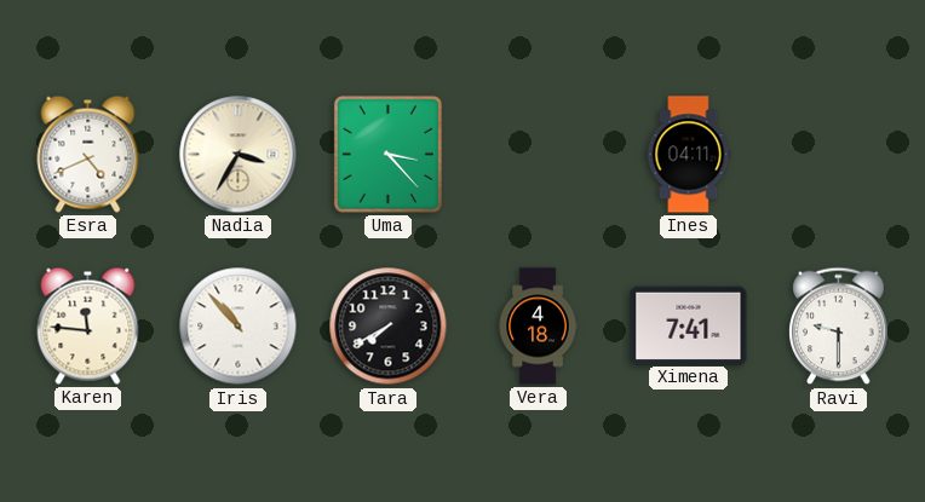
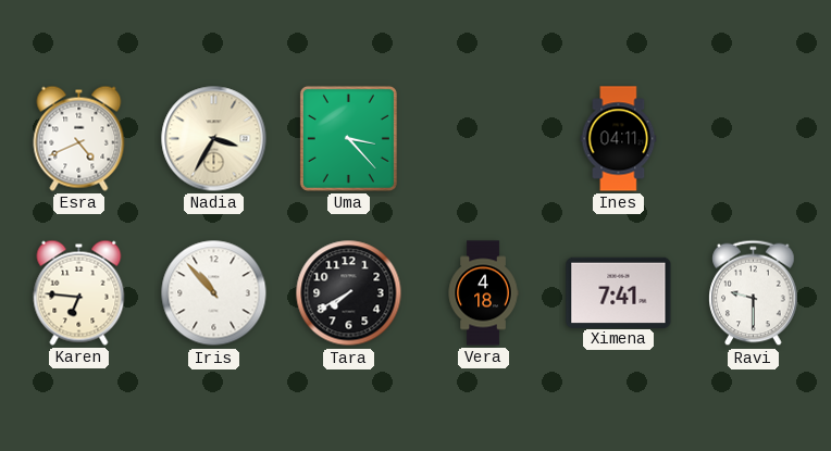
Karen: 11:46 -> 6:46
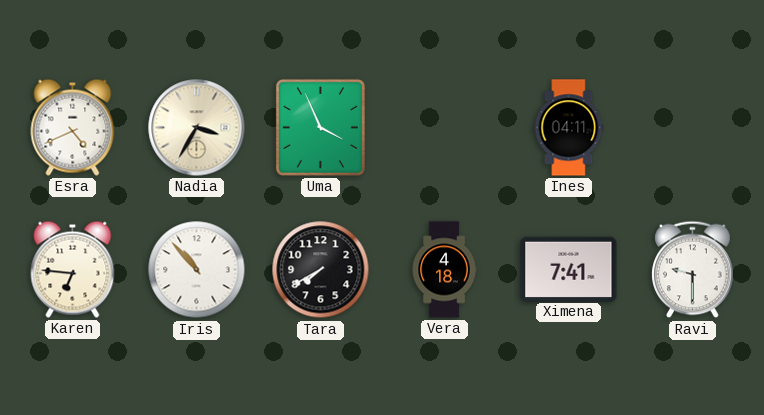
Uma: 3:23 -> 3:56
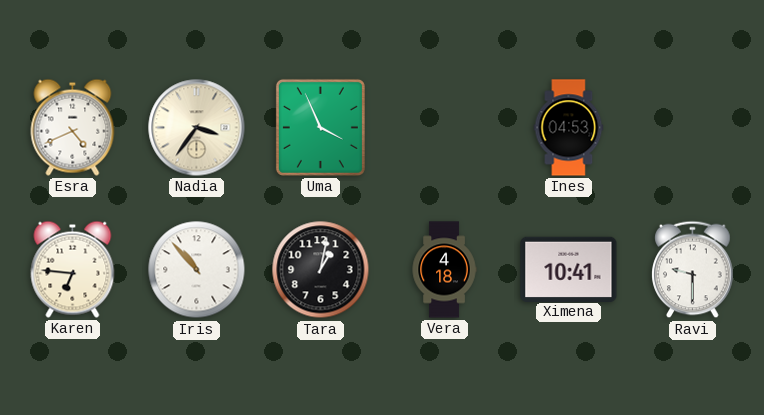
Nadia: 3:35 -> 3:36
Ines: 04:11 -> 04:53
Tara: 7:40 -> 1:02
Ximena: 7:41 -> 10:41
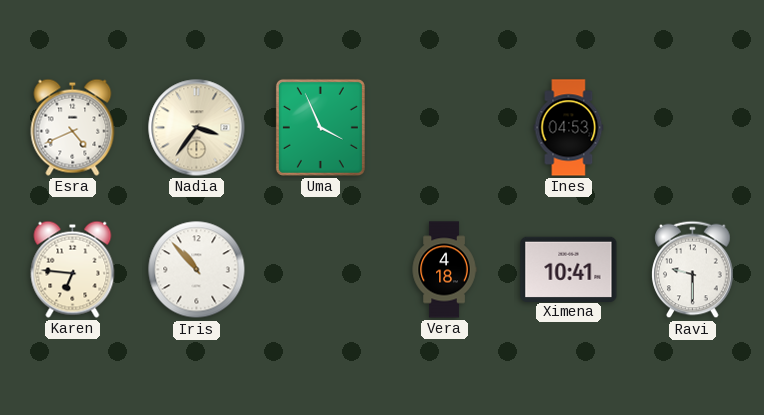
Tara: 1:02 -> none
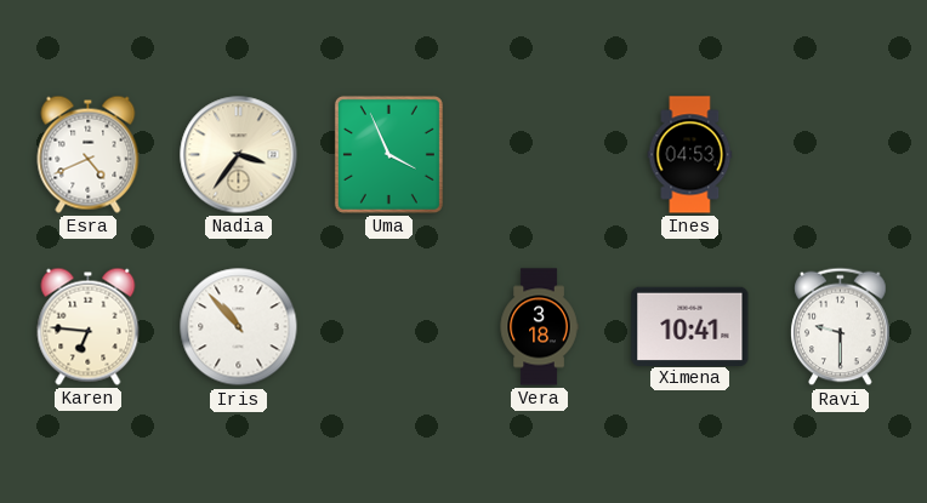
Vera: 4:18 -> 3:18
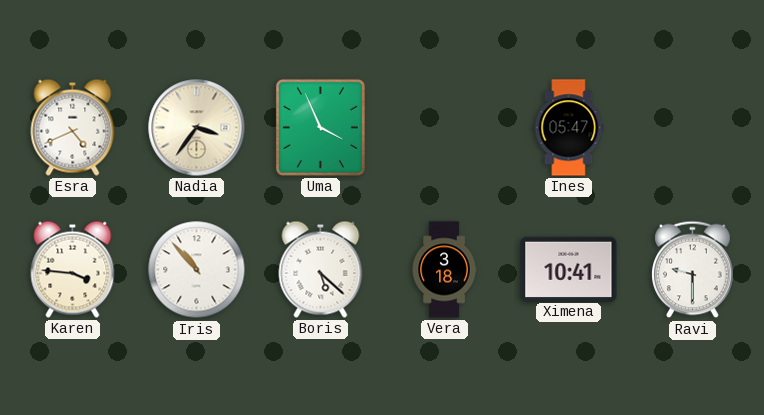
Ines: 04:53 -> 05:47
Karen: 6:46 -> 3:46
Boris: none -> 5:22
